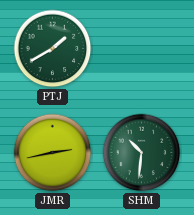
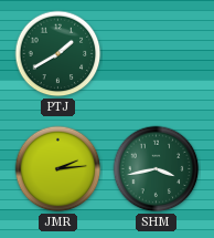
JMR: 2:43 -> 2:14
SHM: 10:31 -> 3:43
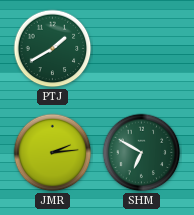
SHM: 3:43 -> 6:50
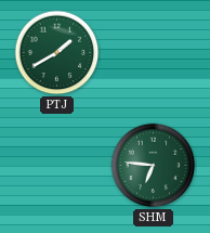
JMR: 2:14 -> none
SHM: 6:50 -> 6:46
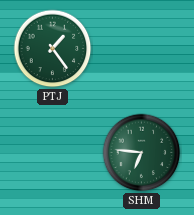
PTJ: 1:40 -> 1:24
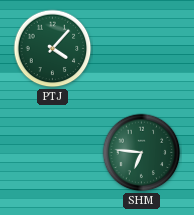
PTJ: 1:24 -> 4:07
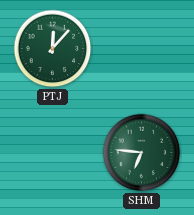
PTJ: 4:07 -> 12:07
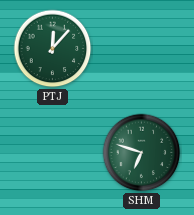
SHM: 6:46 -> 6:48
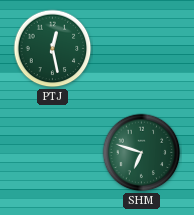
PTJ: 12:07 -> 12:28
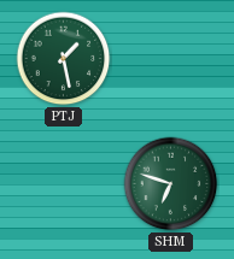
PTJ: 12:28 -> 1:28
